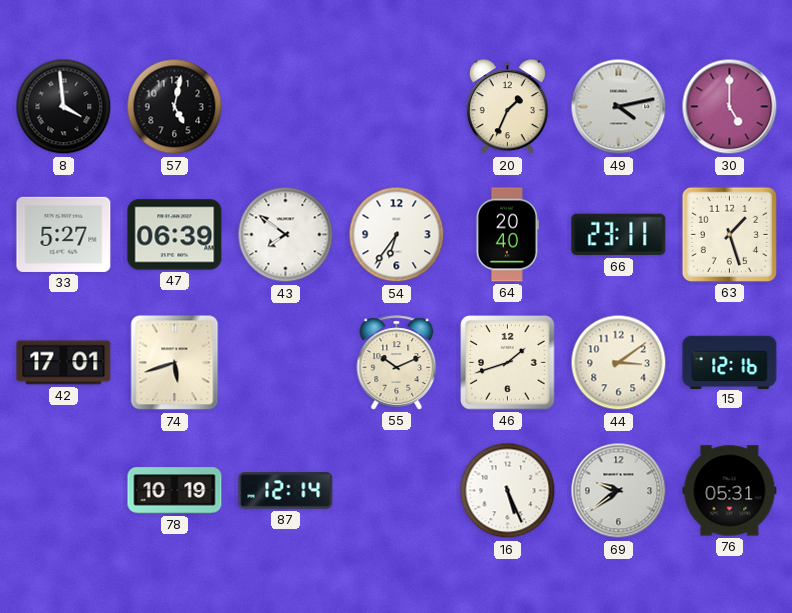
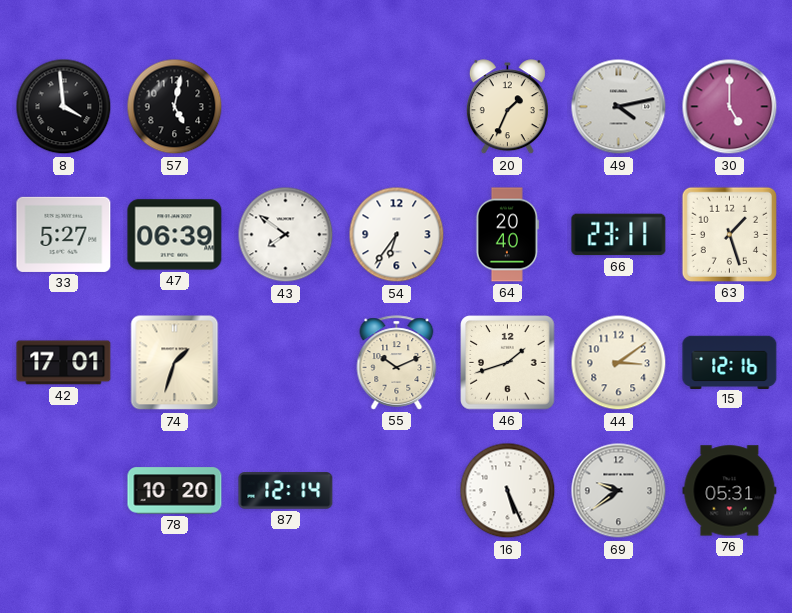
74: 5:42 -> 1:33
78: 10:19 -> 10:20
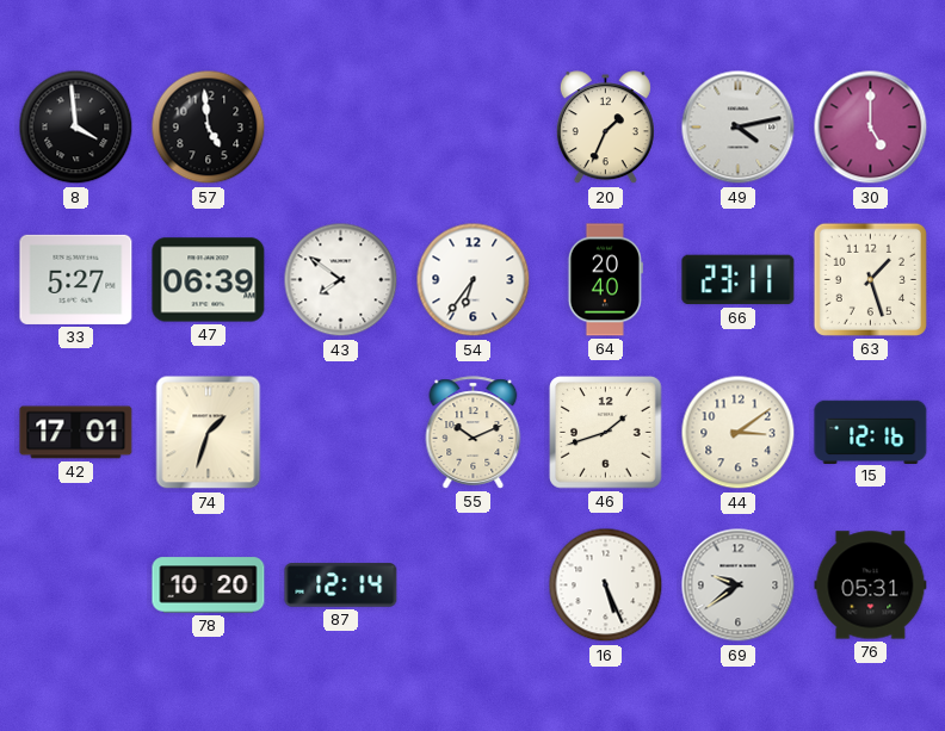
57: 5:02 -> 4:59
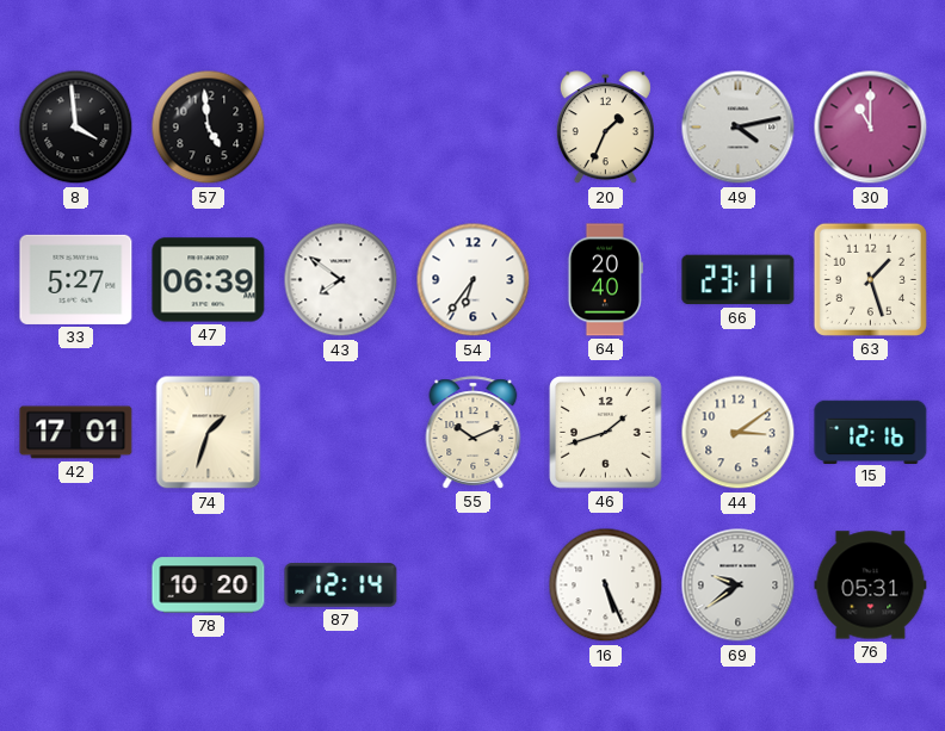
30: 5:00 -> 11:00
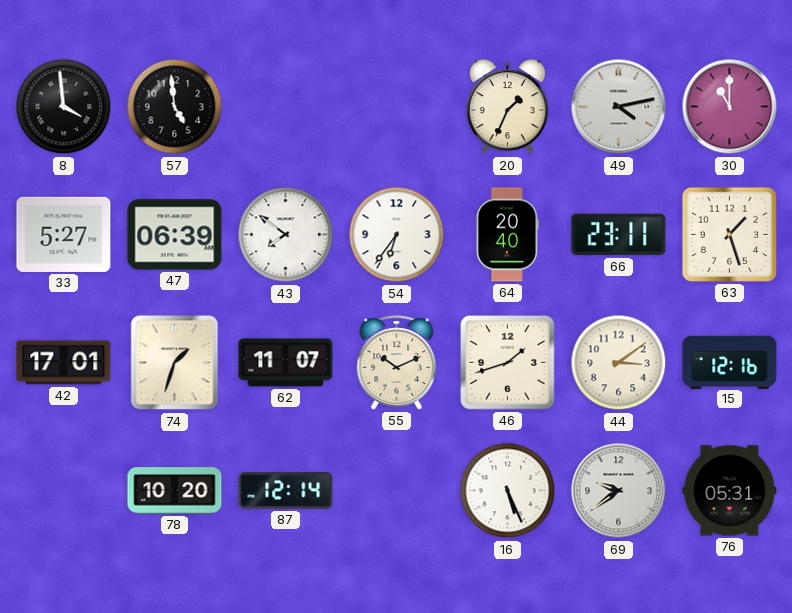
62: none -> 11:07
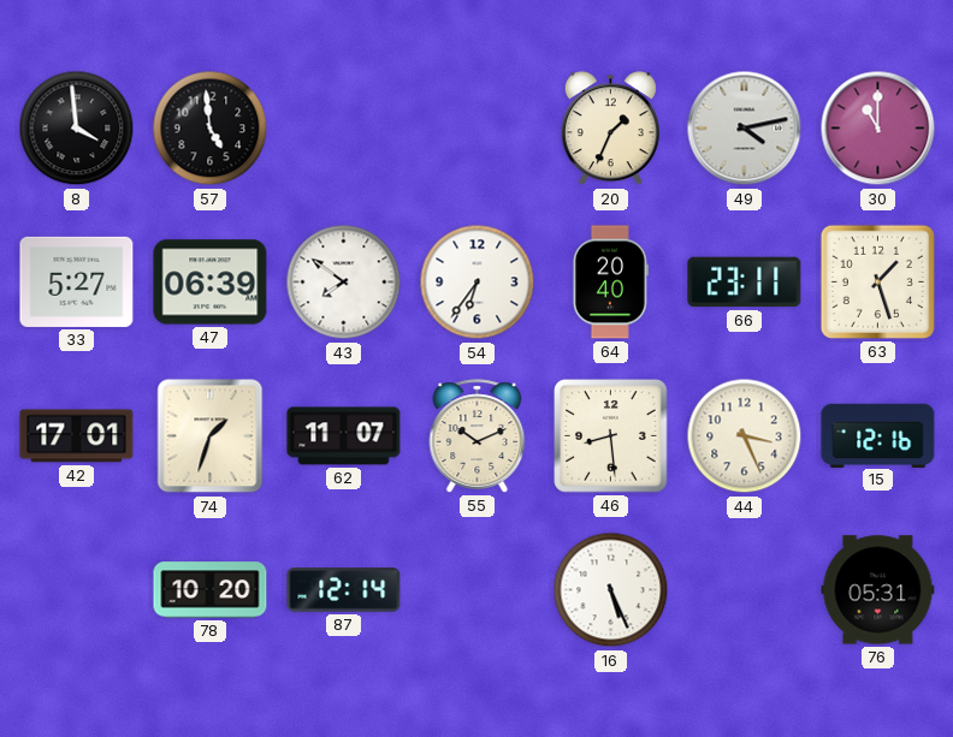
46: 1:42 -> 8:29
44: 3:09 -> 3:26
69: 9:39 -> none
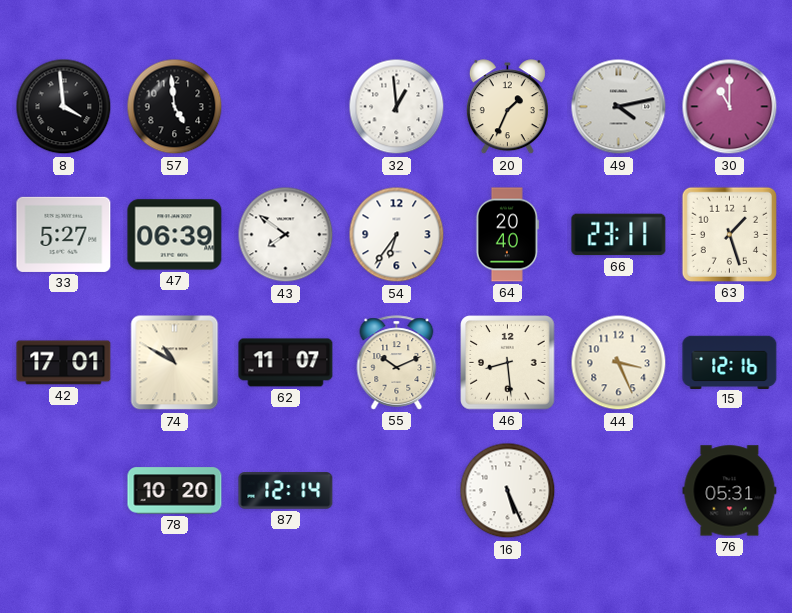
32: none -> 12:59
74: 1:33 -> 10:50
